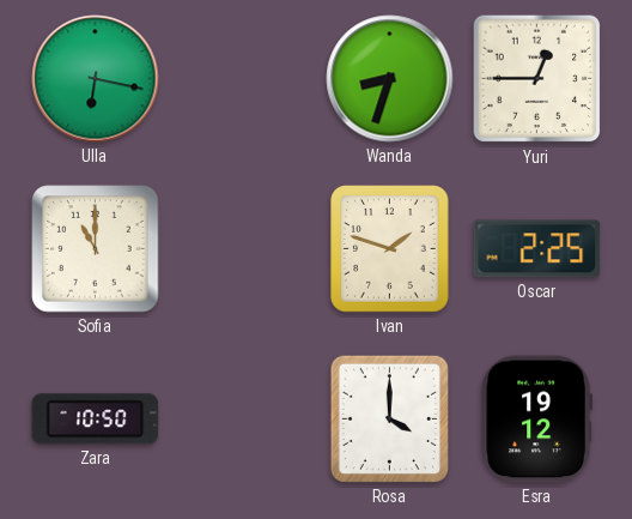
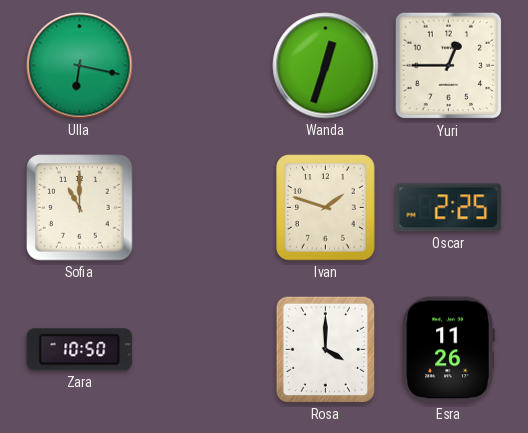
Wanda: 8:33 -> 12:33
Esra: 19:12 -> 11:26
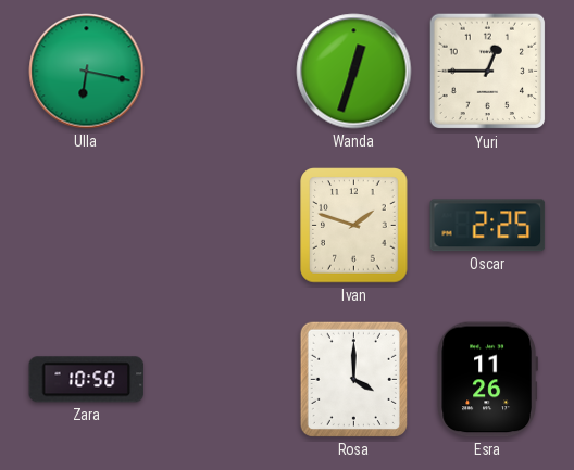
Sofia: 11:00 -> none
